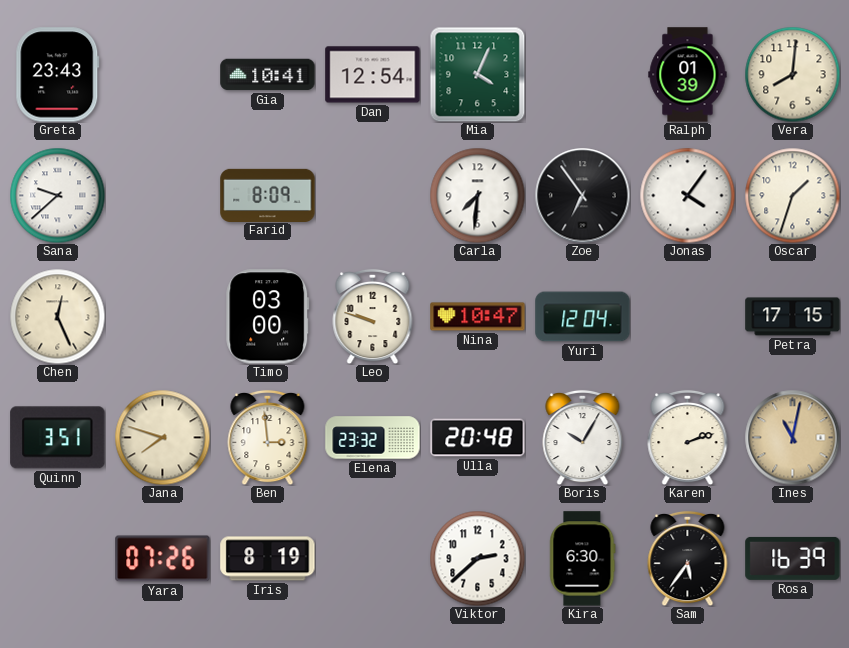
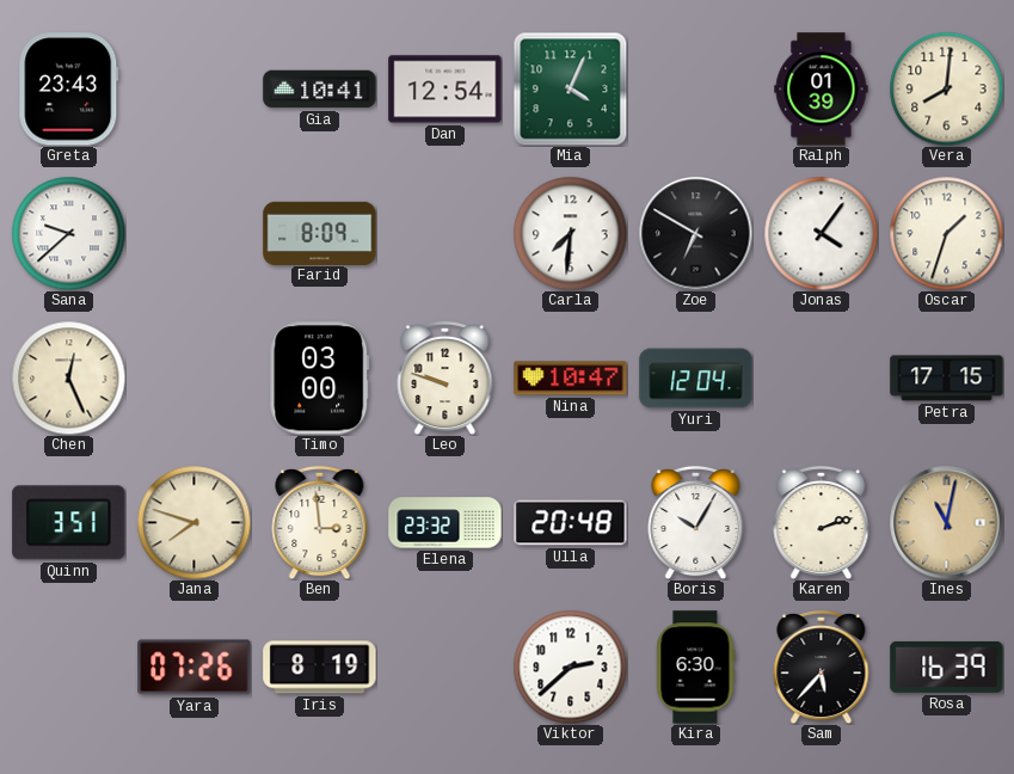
Zoe: 6:54 -> 6:50
Sam: 5:36 -> 5:37
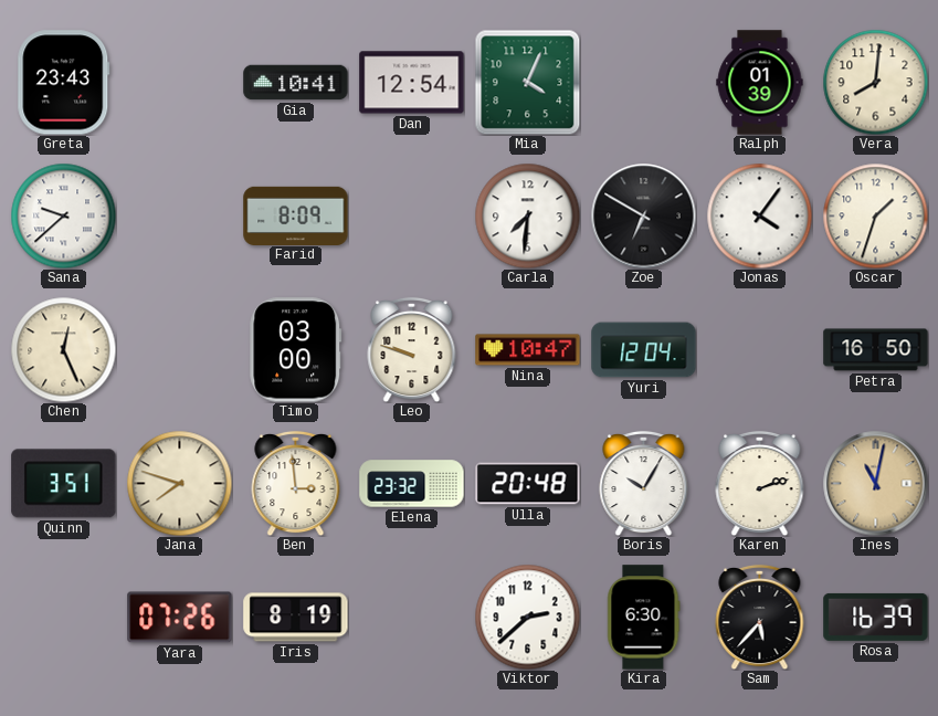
Petra: 17:15 -> 16:50
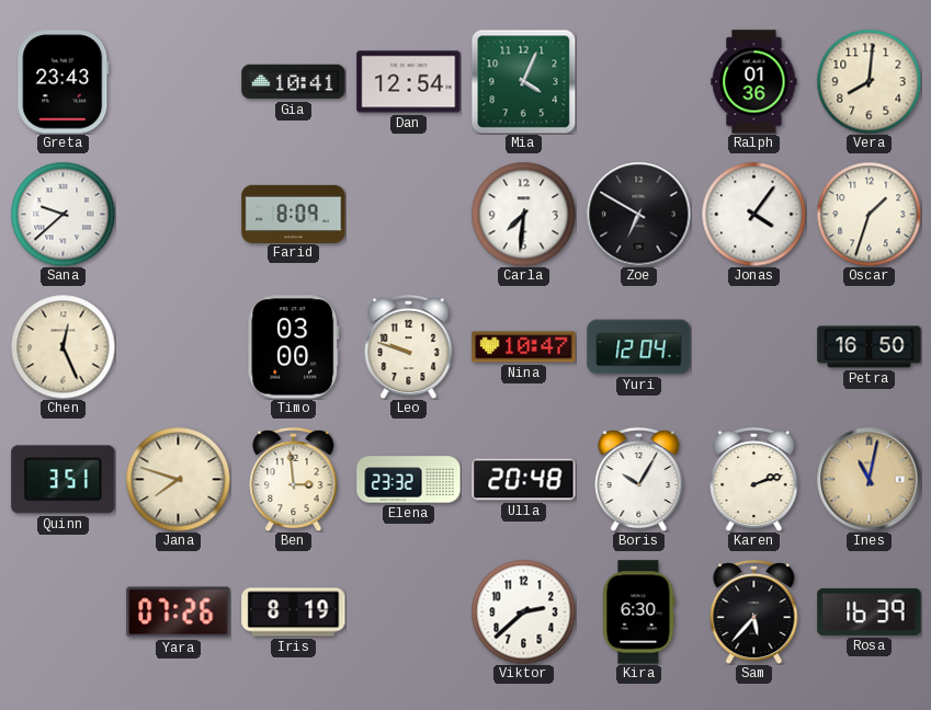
Ralph: 01:39 -> 01:36
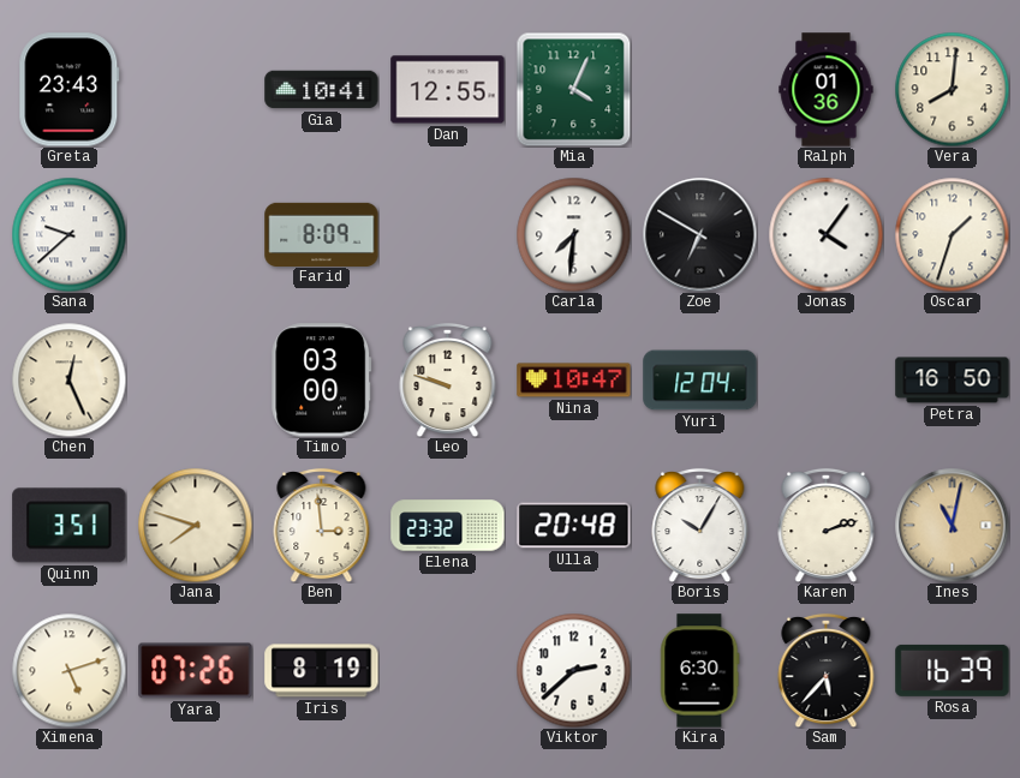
Dan: 12:54 -> 12:55
Ximena: none -> 5:12
